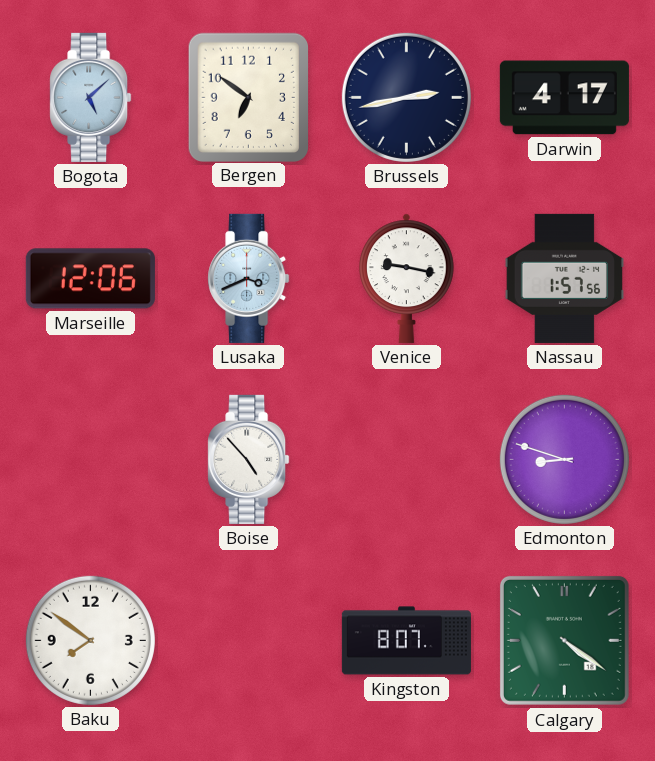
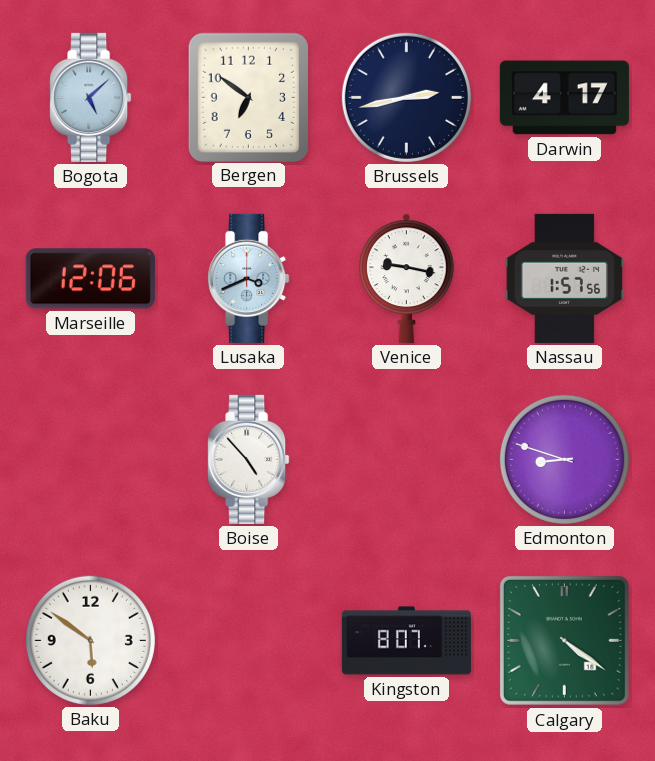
Baku: 7:51 -> 5:51
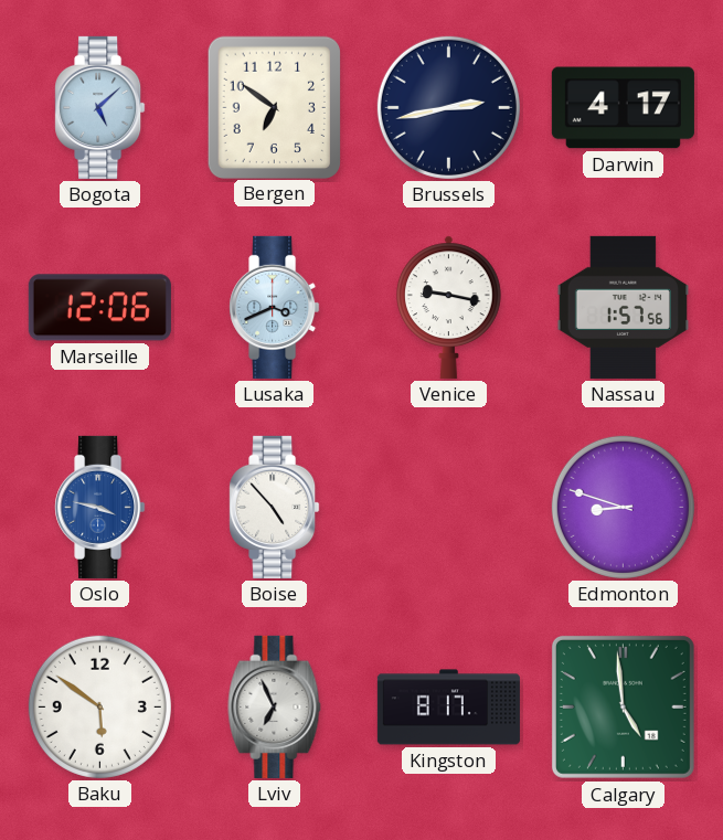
Oslo: none -> 3:47
Lviv: none -> 6:56
Kingston: 8:07 -> 8:17
Calgary: 4:21 -> 4:59
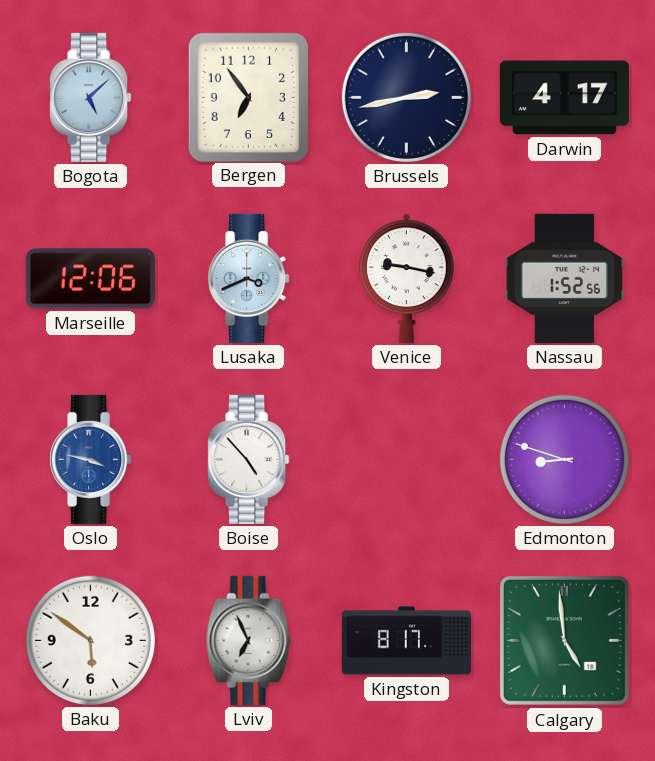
Bergen: 6:51 -> 6:54
Nassau: 1:57 -> 1:52
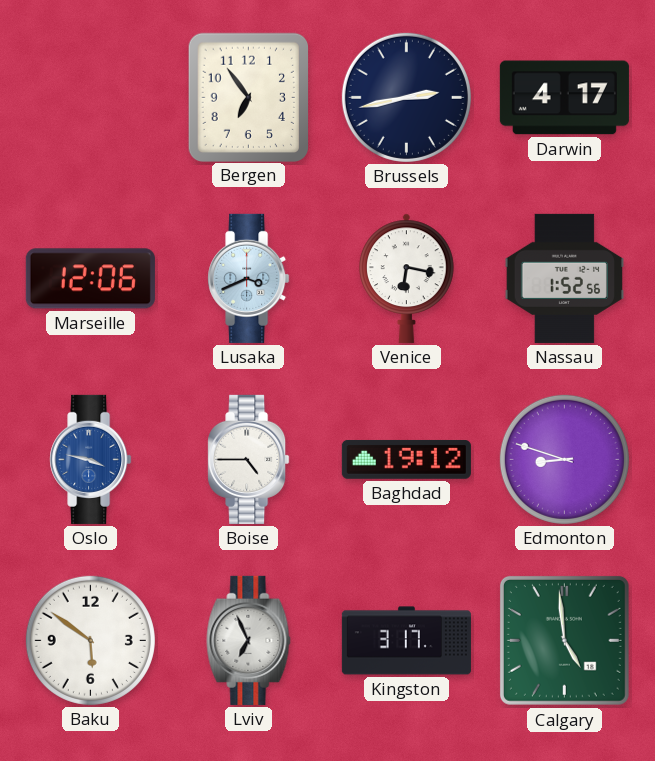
Bogota: 5:08 -> none
Venice: 9:17 -> 6:17
Boise: 4:53 -> 4:45
Baghdad: none -> 19:12
Kingston: 8:17 -> 3:17
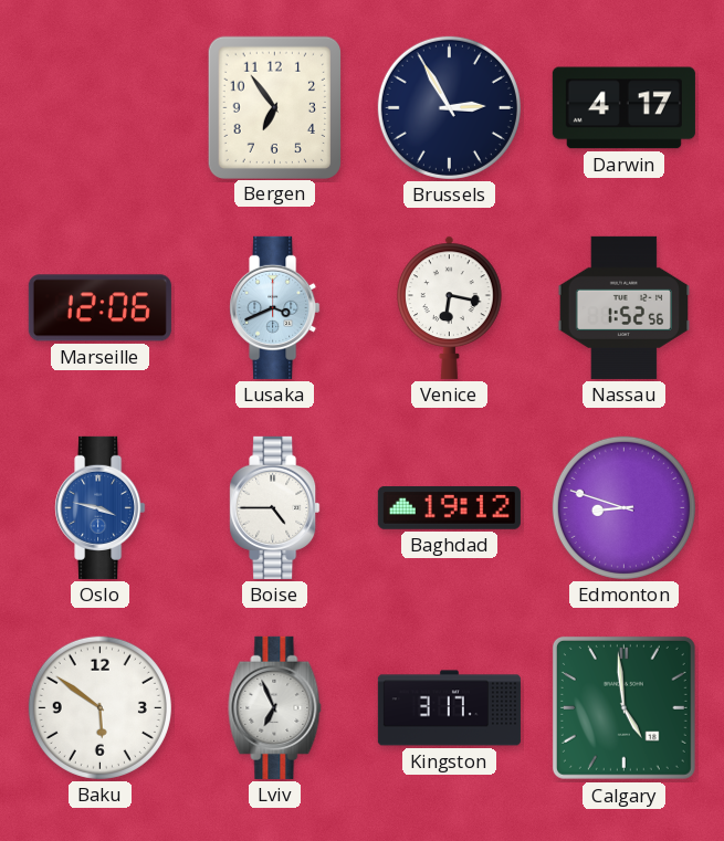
Brussels: 2:43 -> 2:55
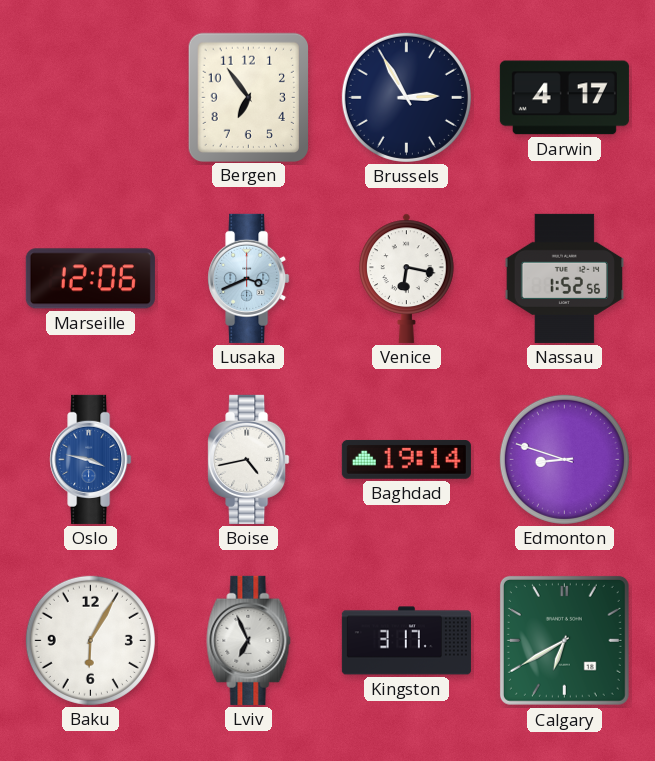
Boise: 4:45 -> 4:43
Baghdad: 19:12 -> 19:14
Baku: 5:51 -> 6:05
Calgary: 4:59 -> 6:40
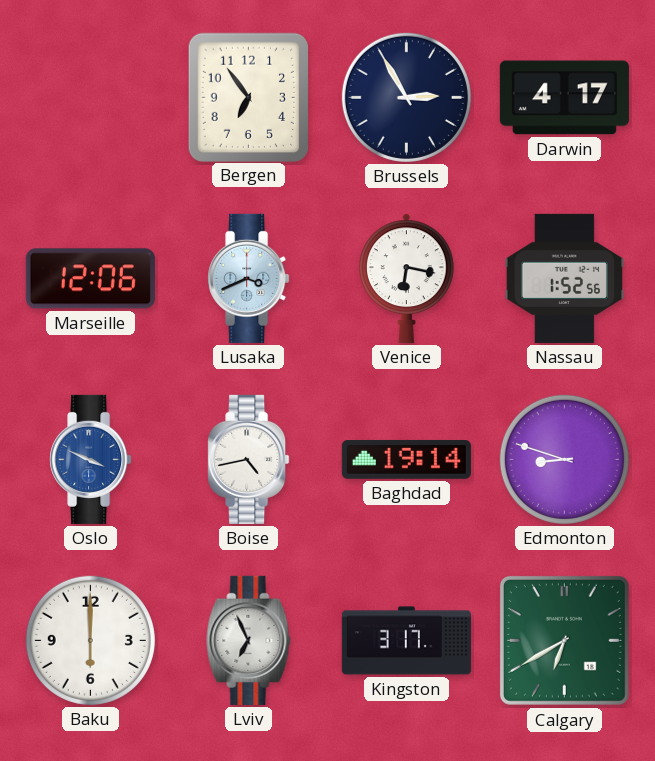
Oslo: 3:47 -> 3:49
Baku: 6:05 -> 6:00
